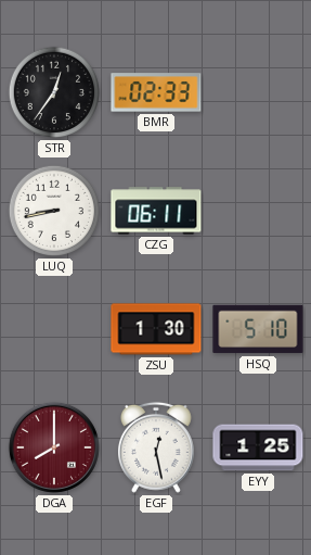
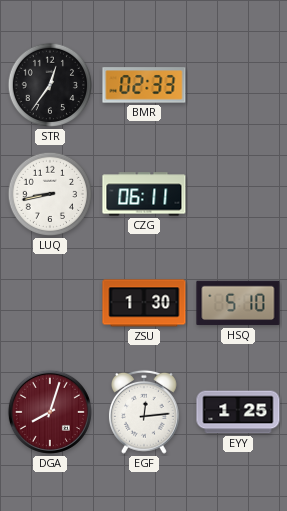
DGA: 8:00 -> 8:03
EGF: 12:28 -> 12:14
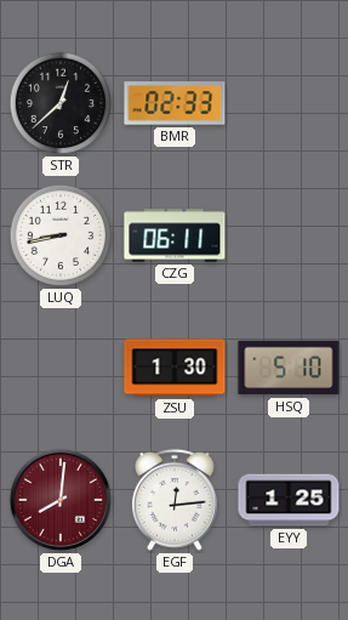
STR: 12:36 -> 12:38
DGA: 8:03 -> 8:01
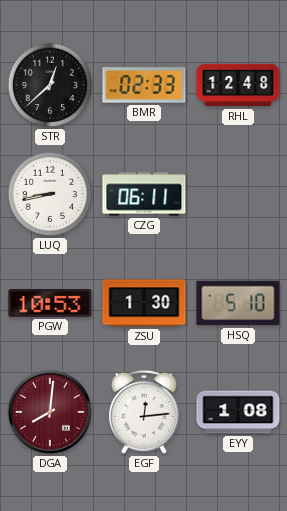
RHL: none -> 12:48
PGW: none -> 10:53
EYY: 1:25 -> 1:08
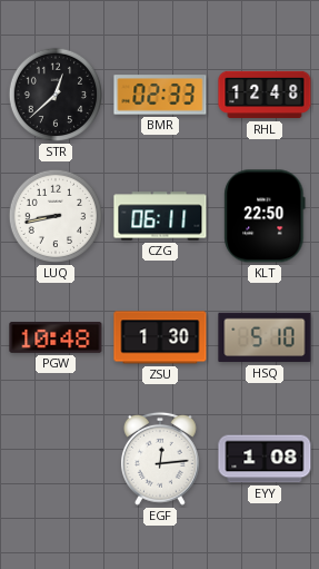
KLT: none -> 22:50
PGW: 10:53 -> 10:48
DGA: 8:01 -> none
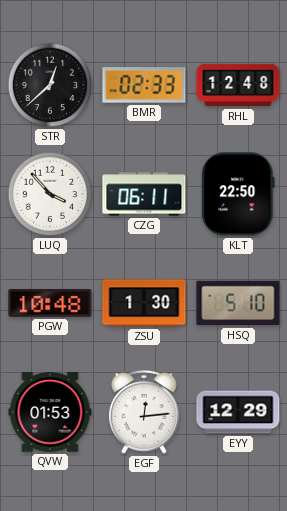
LUQ: 8:43 -> 3:53
QVW: none -> 01:53
EYY: 1:08 -> 12:29
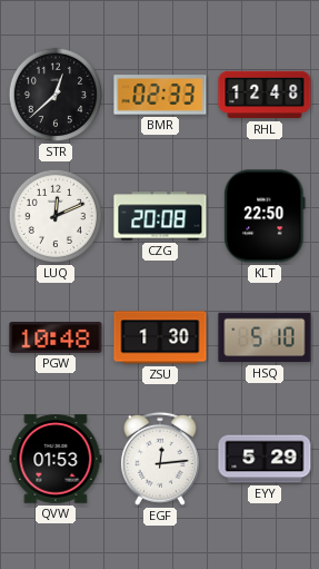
LUQ: 3:53 -> 12:11
CZG: 06:11 -> 20:08
EYY: 12:29 -> 5:29
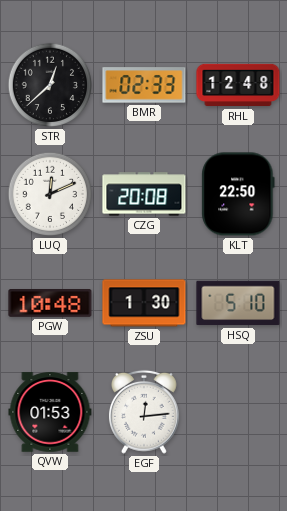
EYY: 5:29 -> none
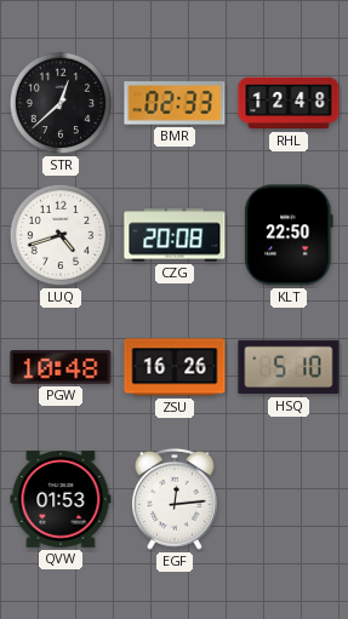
LUQ: 12:11 -> 4:42
ZSU: 1:30 -> 16:26
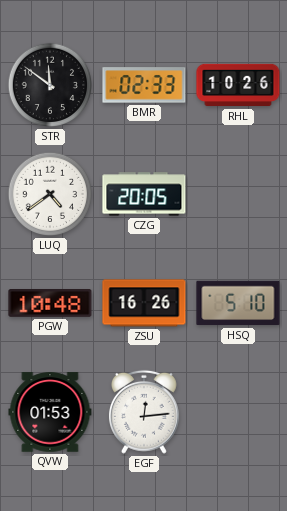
STR: 12:38 -> 11:51
RHL: 12:48 -> 10:26
LUQ: 4:42 -> 4:39
CZG: 20:08 -> 20:05
KLT: 22:50 -> none
